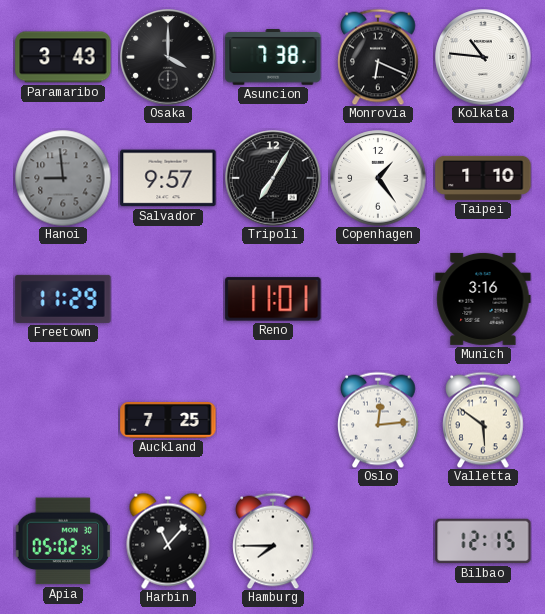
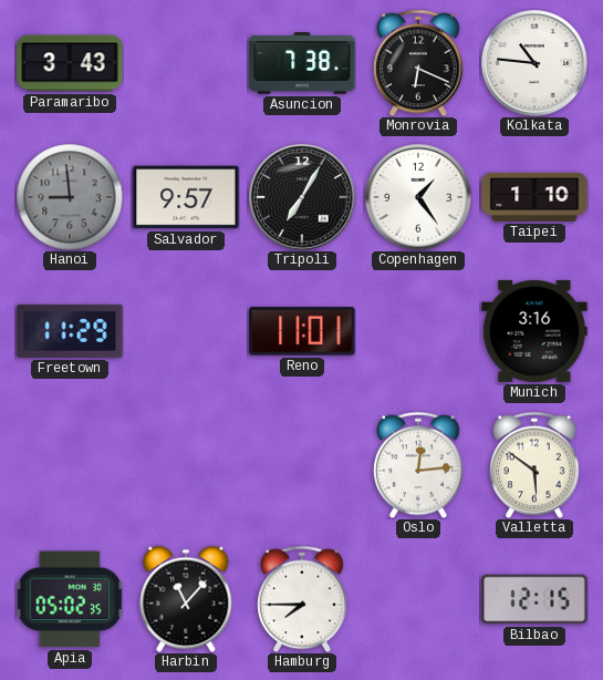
Osaka: 4:00 -> none
Auckland: 7:25 -> none
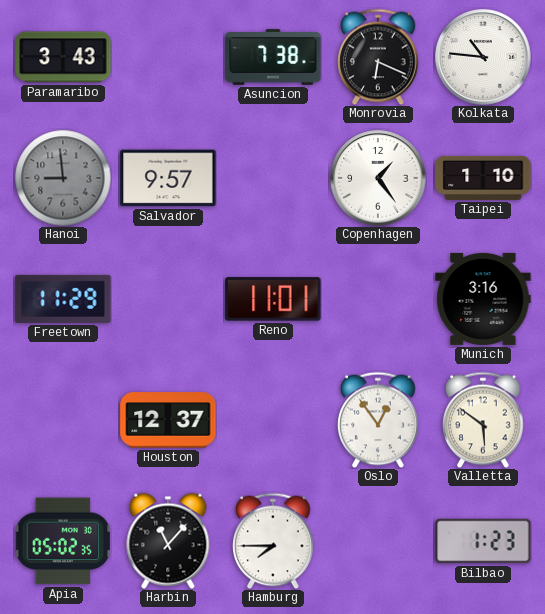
Tripoli: 7:05 -> none
Houston: none -> 12:37
Oslo: 12:14 -> 12:54
Bilbao: 12:15 -> 1:23
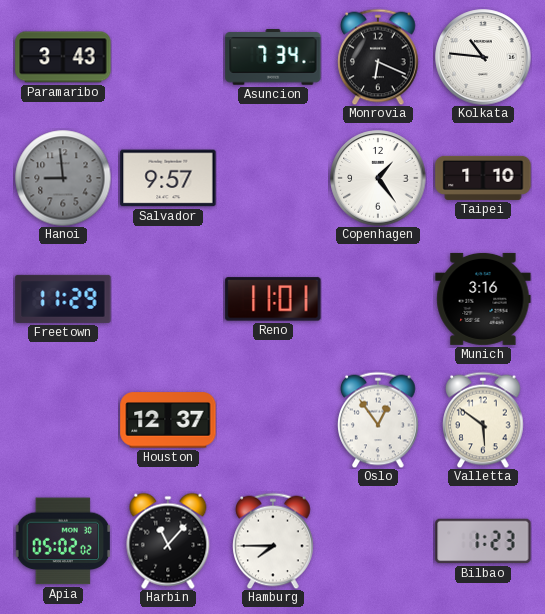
Asuncion: 7:38 -> 7:34
Apia: 05:02:35 -> 05:02:02
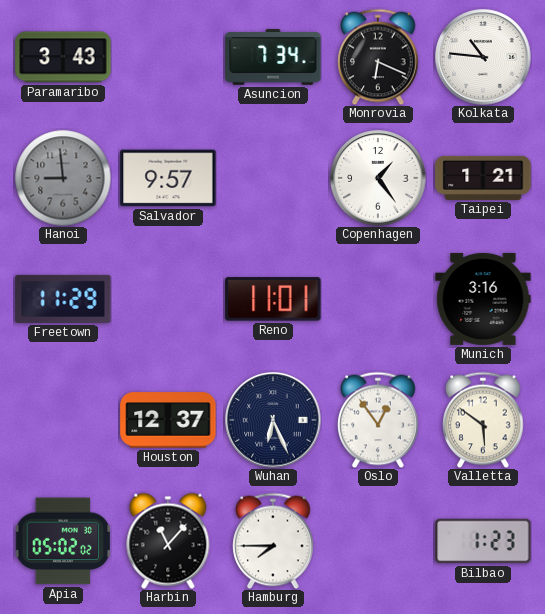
Taipei: 1:10 -> 1:21
Wuhan: none -> 6:26
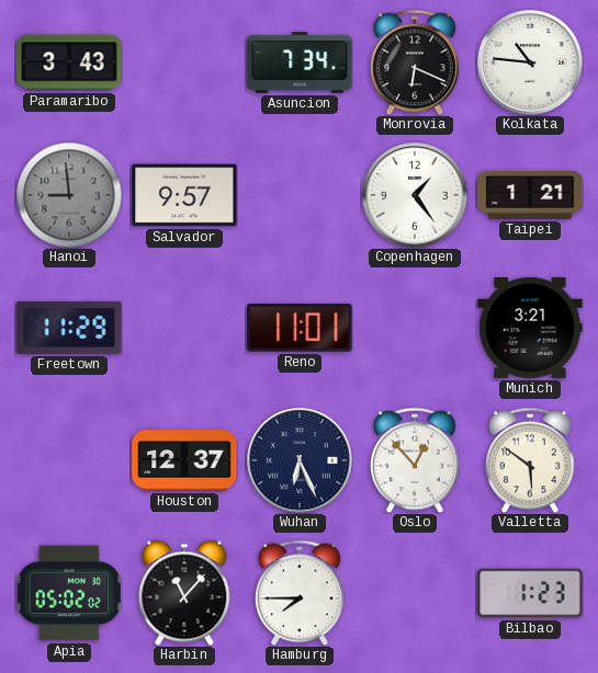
Munich: 3:16 -> 3:21
Oslo: 12:54 -> 12:53
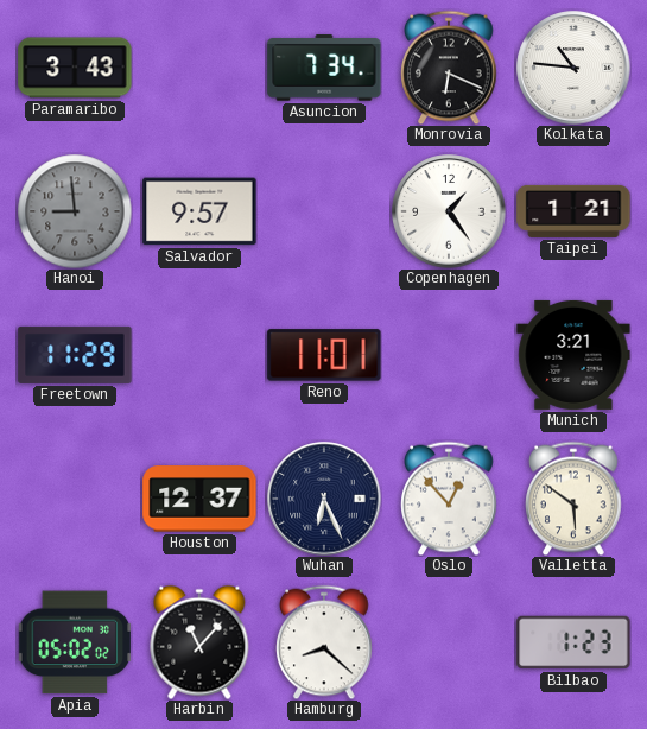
Hamburg: 7:45 -> 8:22
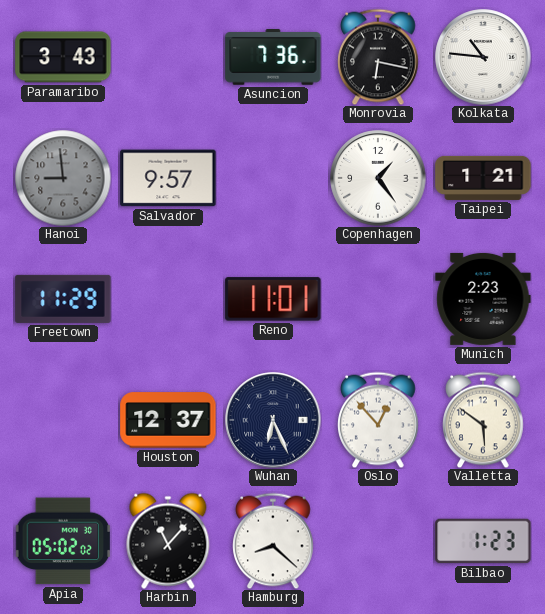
Asuncion: 7:34 -> 7:36
Monrovia: 6:19 -> 6:17
Munich: 3:21 -> 2:23
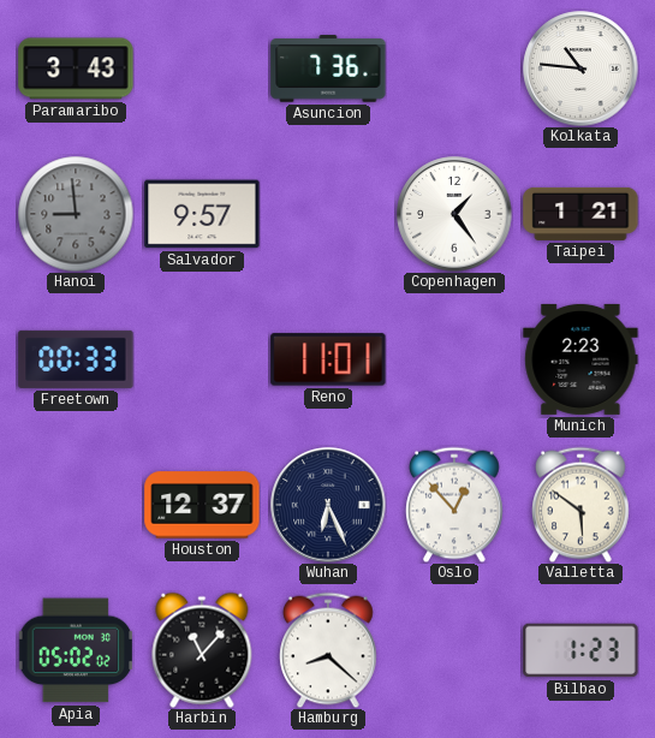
Monrovia: 6:17 -> none
Freetown: 11:29 -> 00:33
